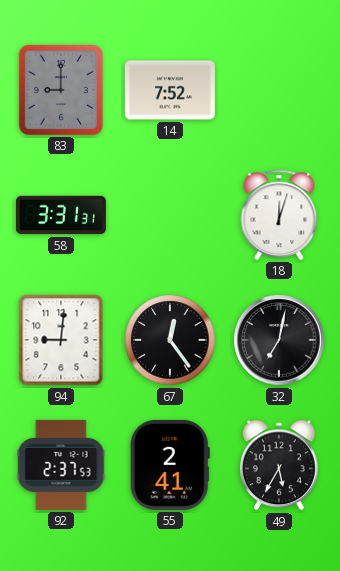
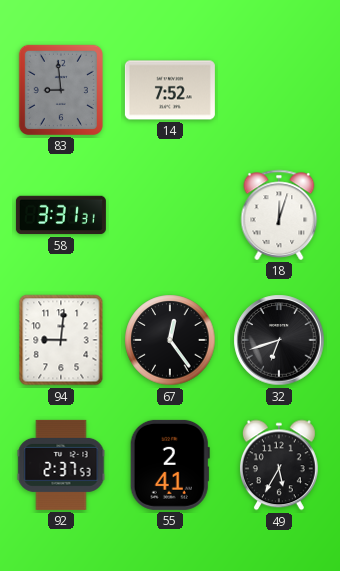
83: 9:00 -> 8:59
32: 7:02 -> 6:42
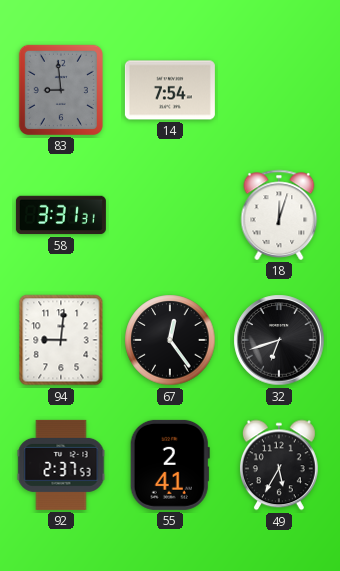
14: 7:52 -> 7:54
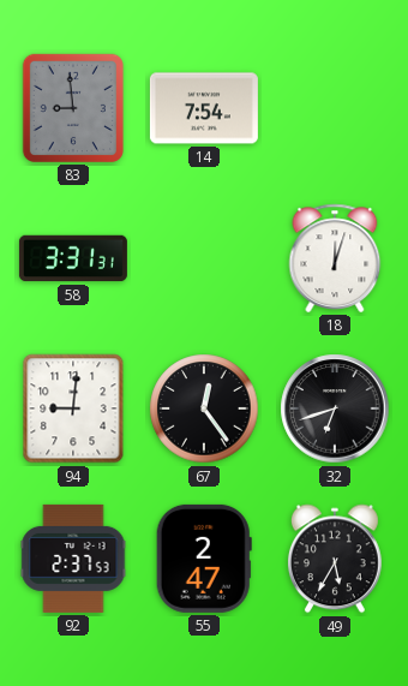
55: 2:41 -> 2:47
